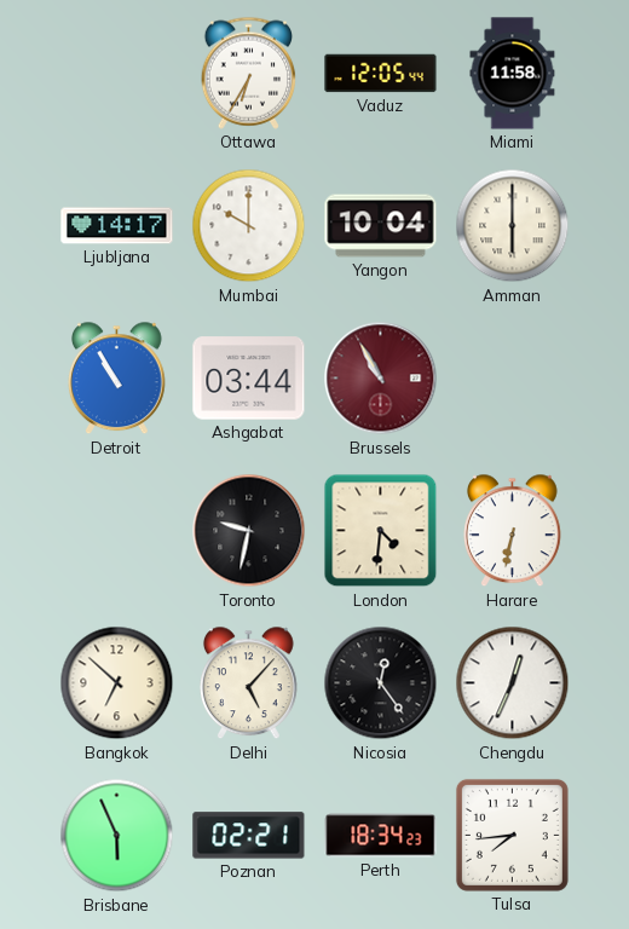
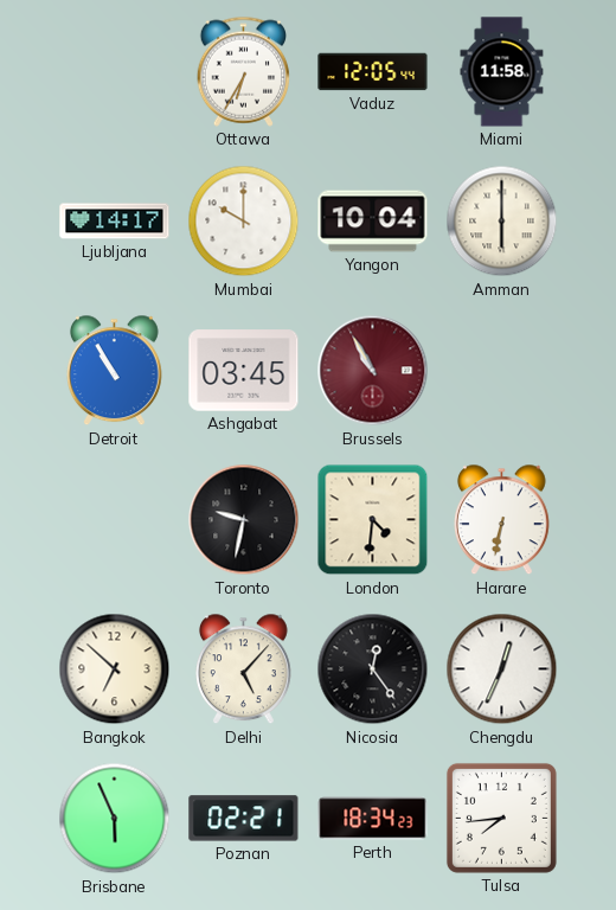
Ashgabat: 03:44 -> 03:45
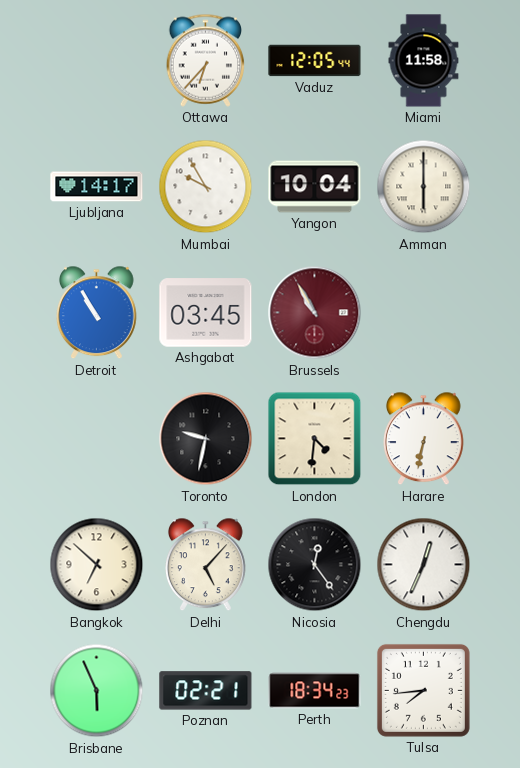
Ottawa: 6:35 -> 6:37
Mumbai: 10:00 -> 9:55
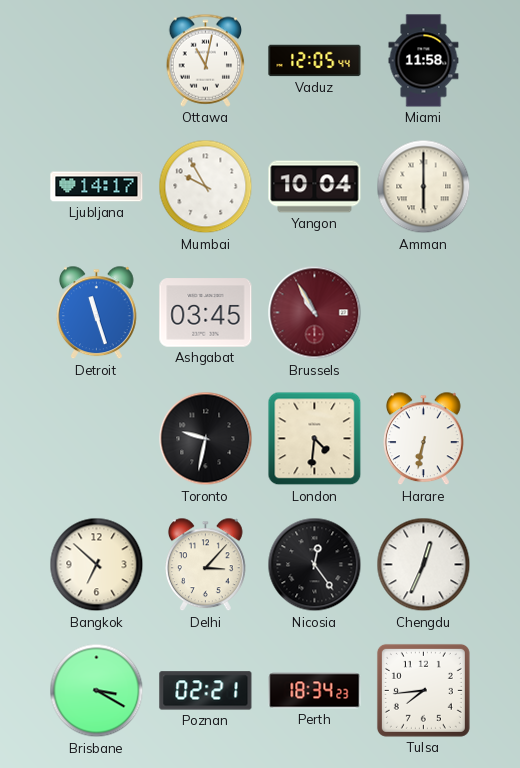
Ottawa: 6:37 -> 11:02
Detroit: 10:55 -> 11:27
Delhi: 5:07 -> 3:07
Brisbane: 5:56 -> 3:20
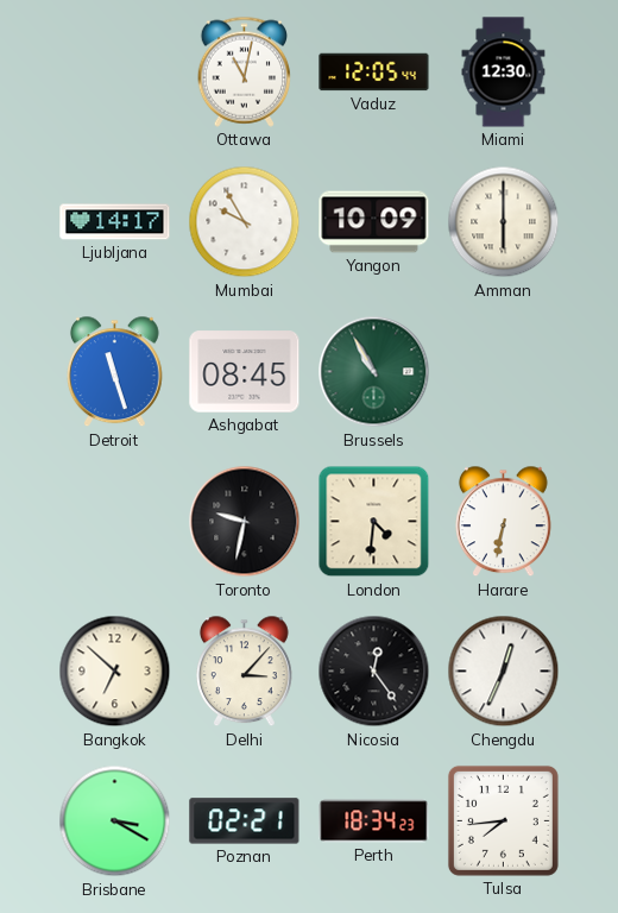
Miami: 11:58 -> 12:30
Yangon: 10:04 -> 10:09
Ashgabat: 03:45 -> 08:45
Brussels dial: burgundy -> green
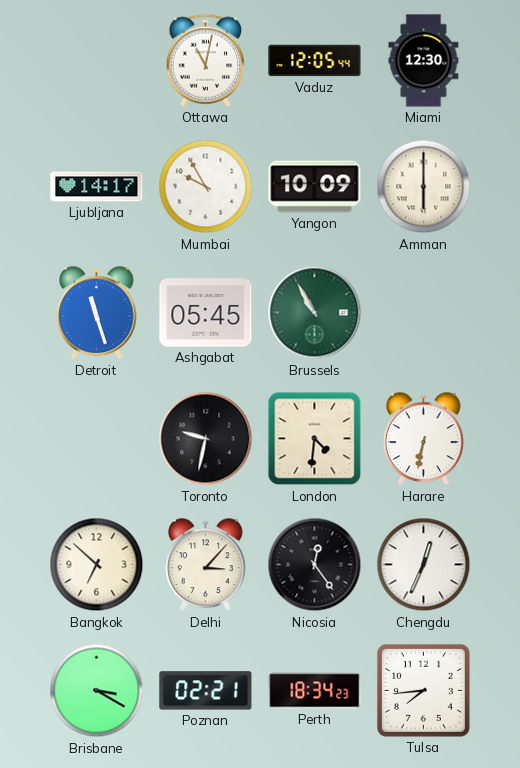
Ashgabat: 08:45 -> 05:45
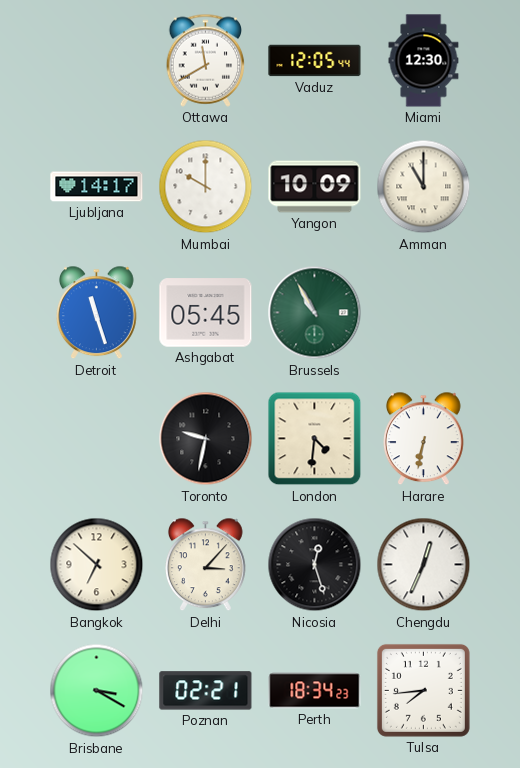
Ottawa: 11:02 -> 11:40
Mumbai: 9:55 -> 10:00
Amman: 6:00 -> 11:00
Nicosia: 12:24 -> 12:27
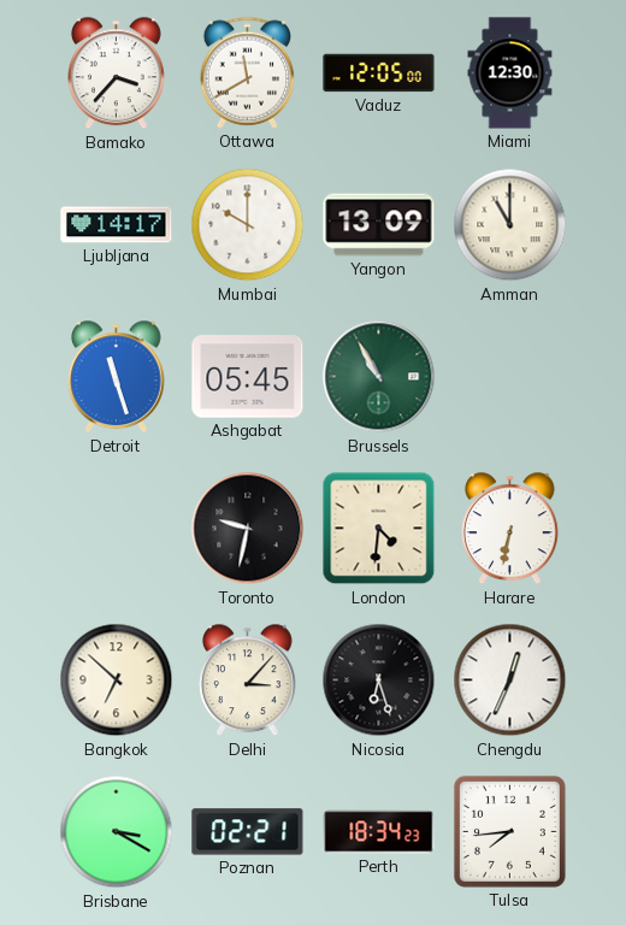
Bamako: none -> 3:37
Vaduz: 12:05:44 -> 12:05:00
Yangon: 10:09 -> 13:09
Nicosia: 12:27 -> 6:27
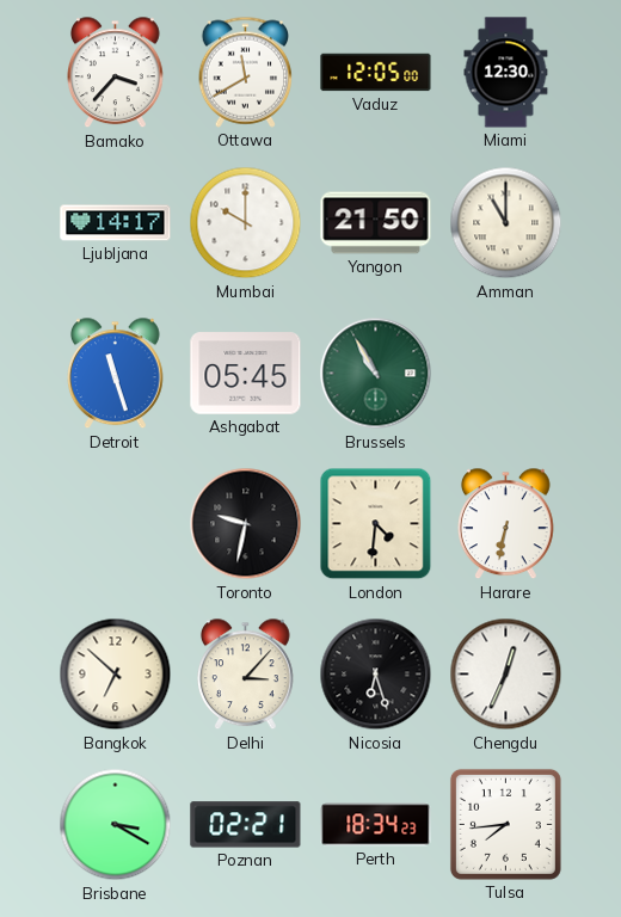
Yangon: 13:09 -> 21:50
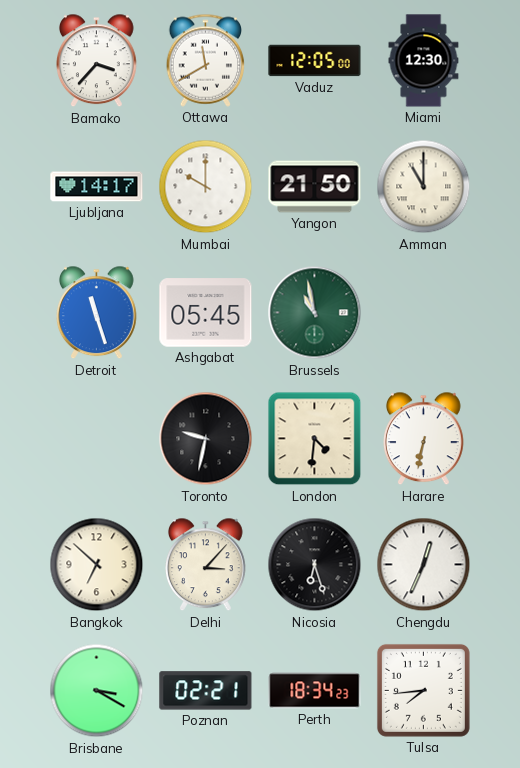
Brussels: 10:55 -> 10:58
